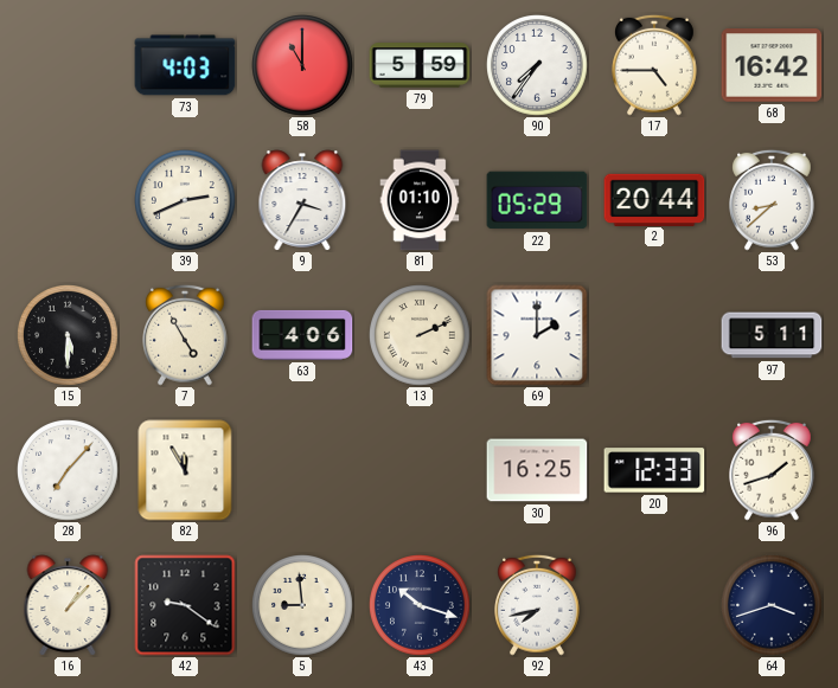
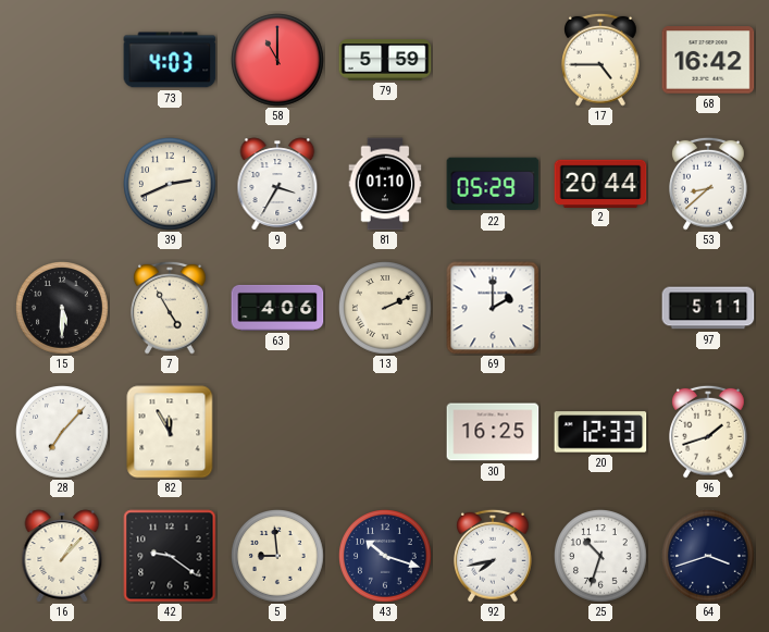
90: 7:36 -> none
25: none -> 10:33
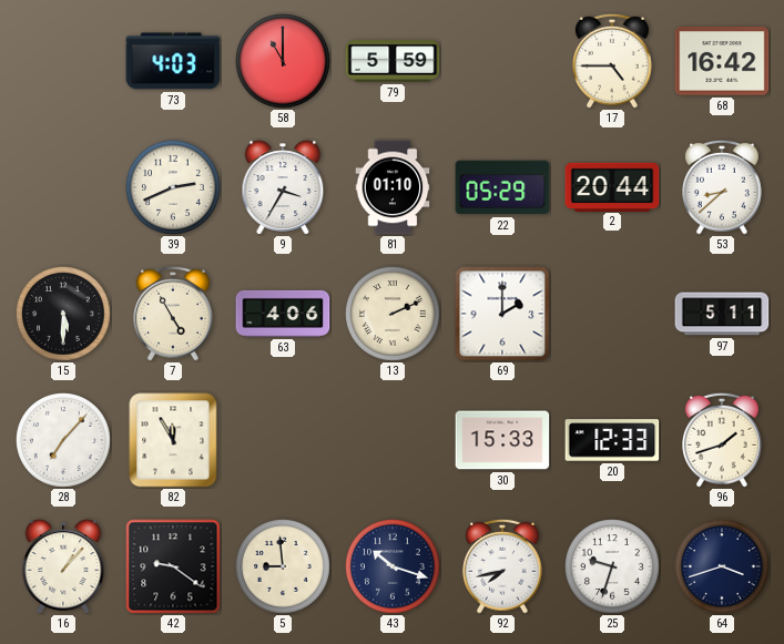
30: 16:25 -> 15:33
25: 10:33 -> 9:33
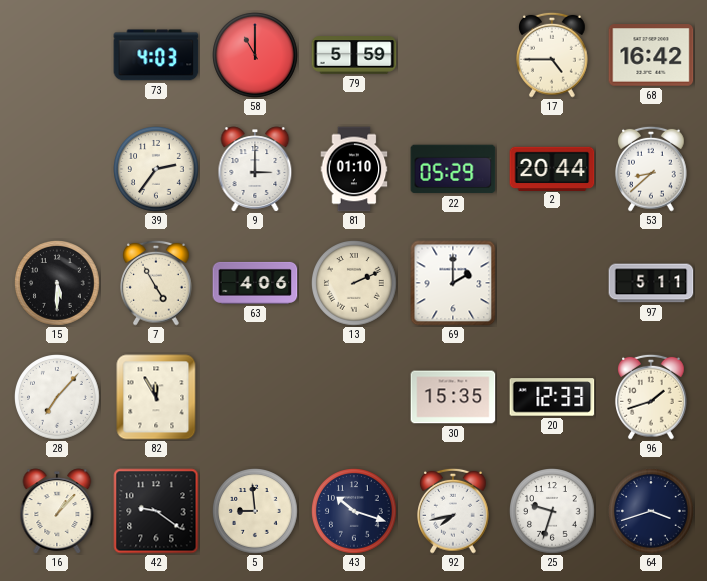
39: 2:41 -> 2:36
9: 3:35 -> 3:00
30: 15:33 -> 15:35
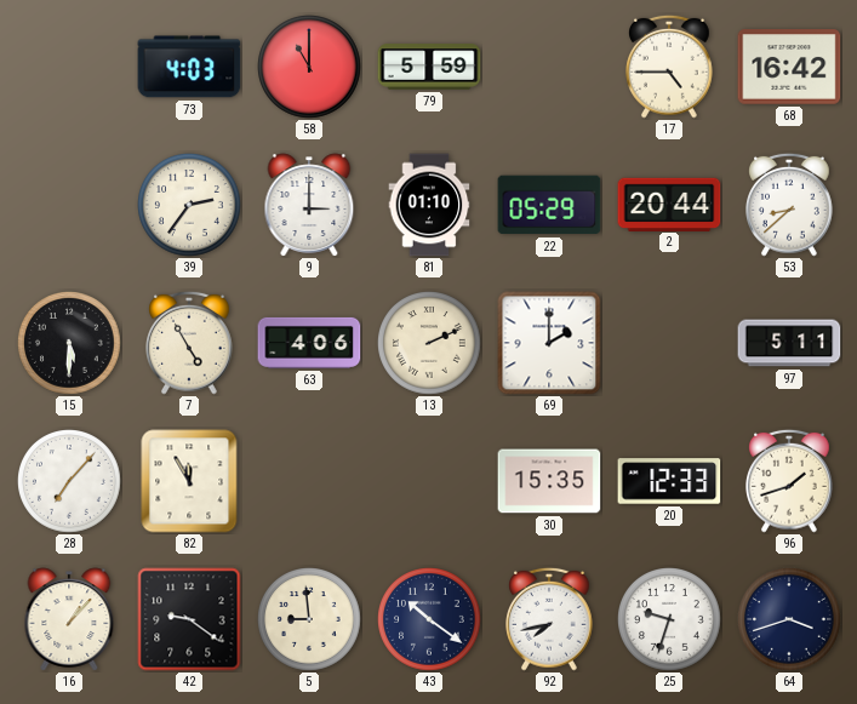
43: 10:18 -> 10:21
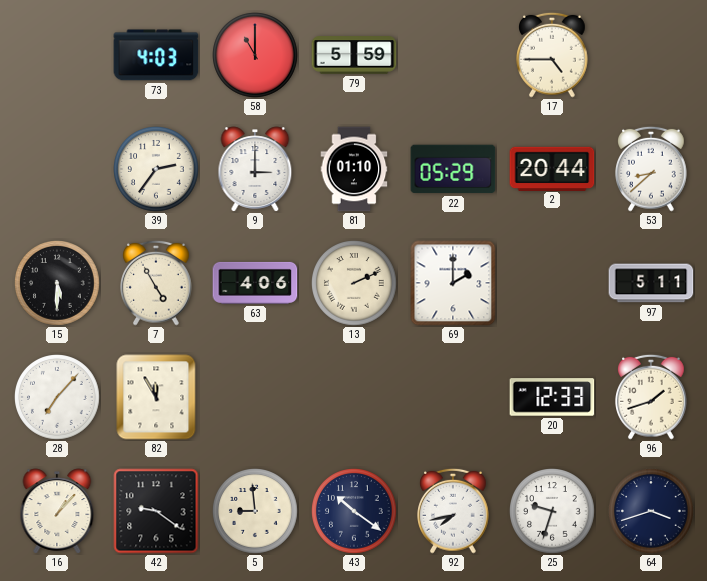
68: 16:42 -> none
30: 15:35 -> none
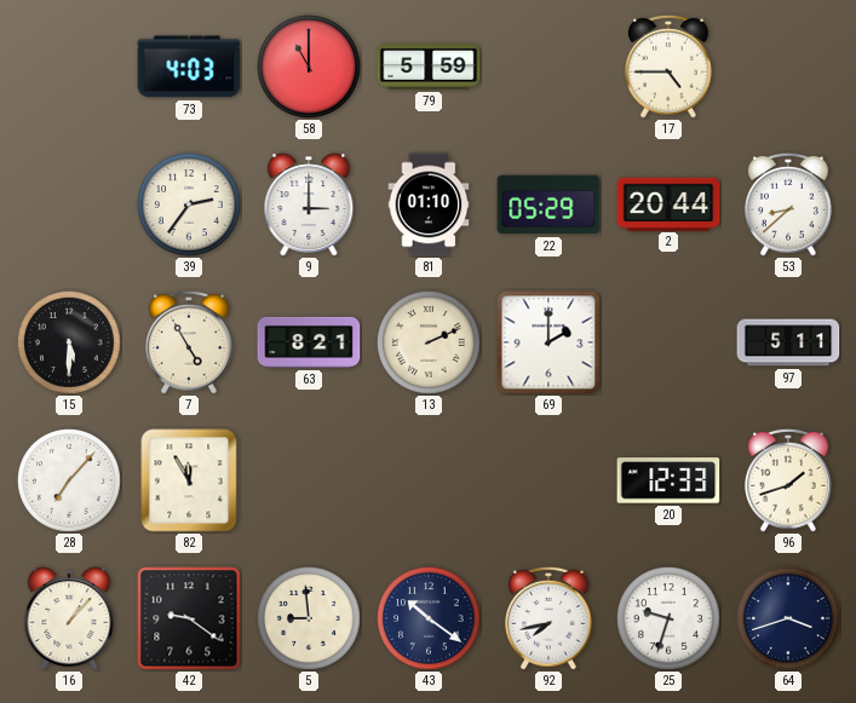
63: 4:06 -> 8:21
